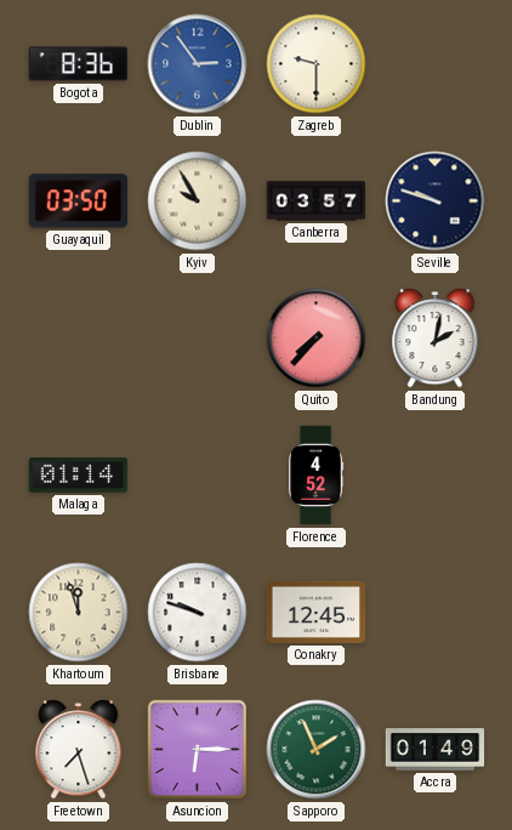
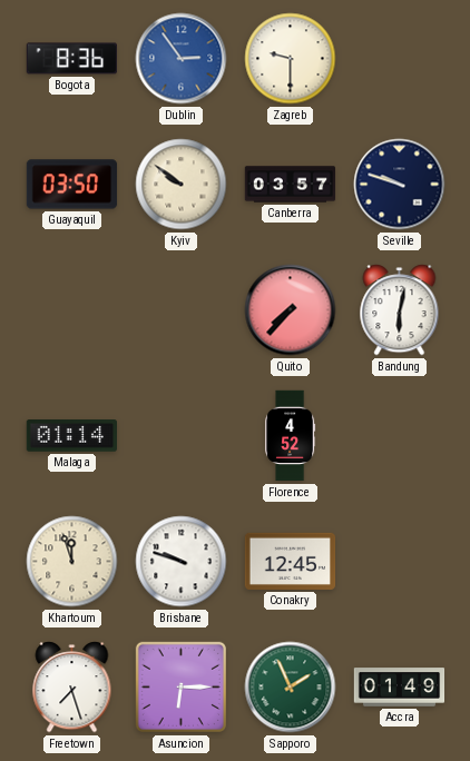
Kyiv: 9:55 -> 9:51
Bandung: 2:02 -> 6:02
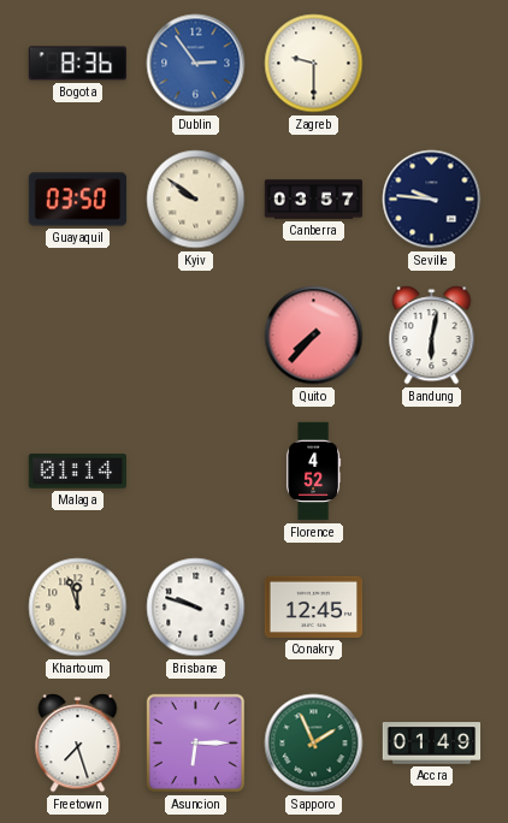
Seville: 9:48 -> 9:46
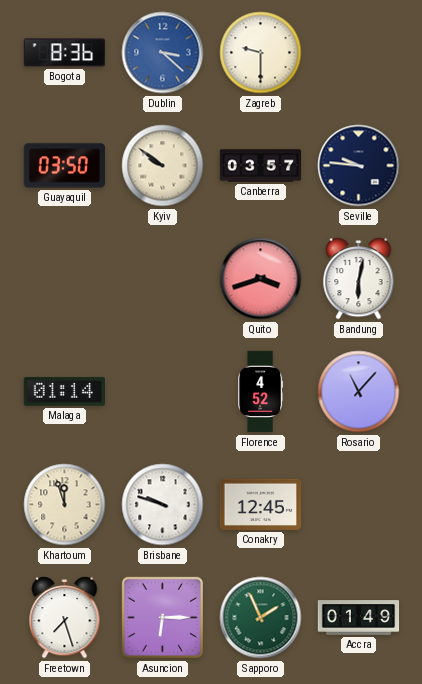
Dublin: 2:54 -> 3:22
Quito: 7:37 -> 3:42
Rosario: none -> 11:07
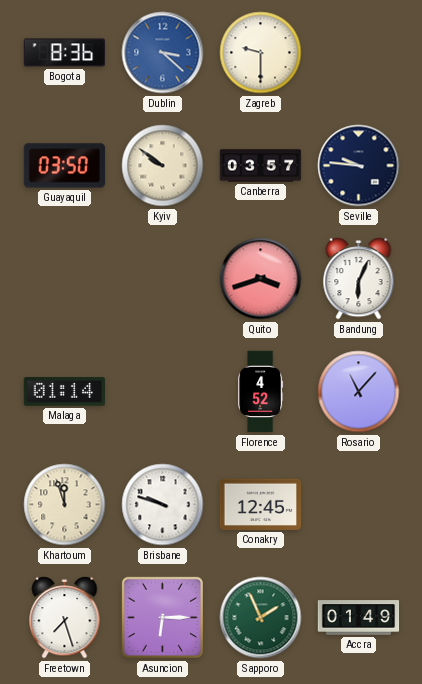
Bandung: 6:02 -> 6:04
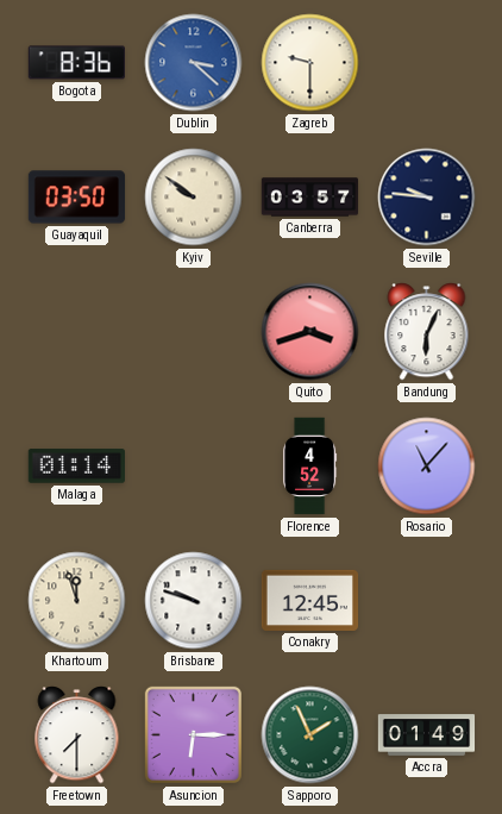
Freetown: 7:27 -> 7:30
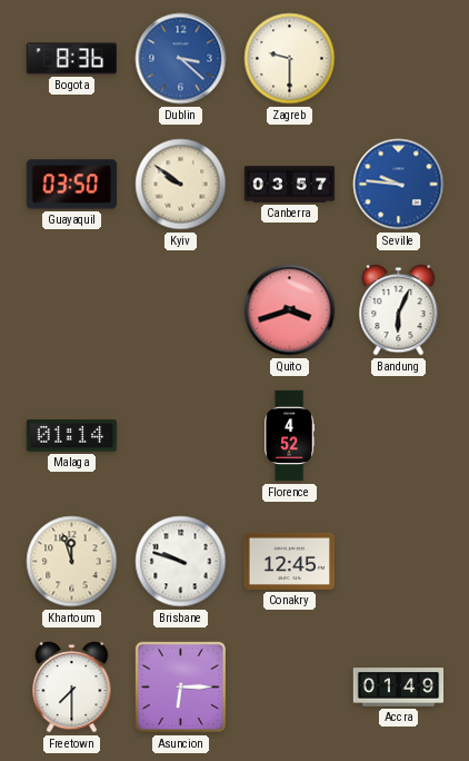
Seville dial: navy -> blue
Rosario: 11:07 -> none
Sapporo: 1:56 -> none
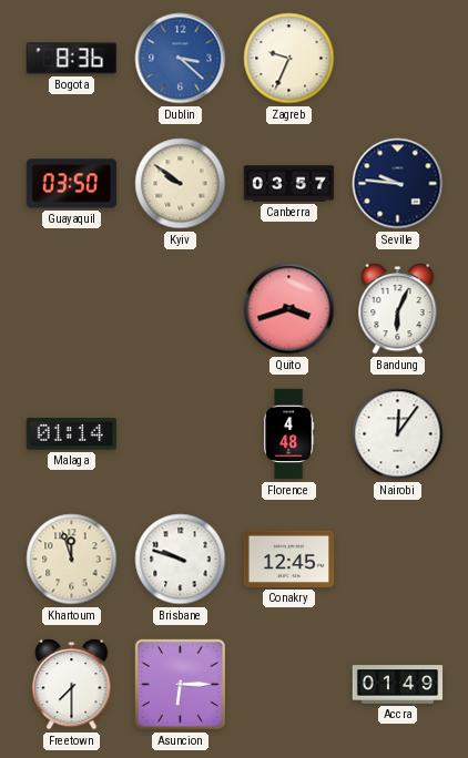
Zagreb: 9:30 -> 9:34
Seville dial: blue -> navy
Florence: 4:52 -> 4:48
Nairobi: none -> 12:06
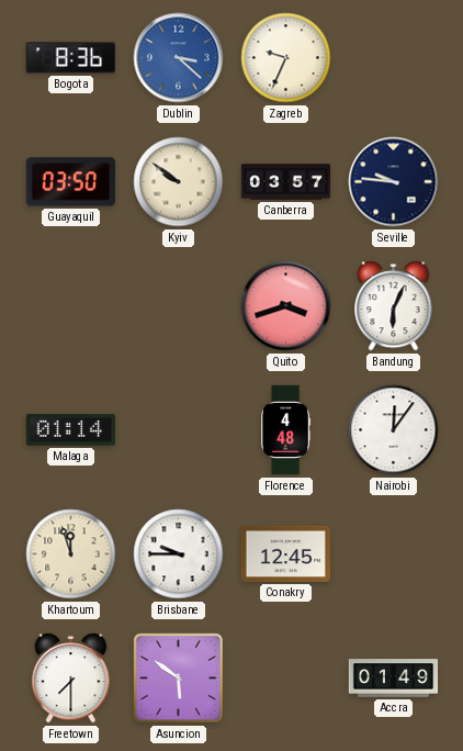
Brisbane: 9:48 -> 9:45
Asuncion: 6:15 -> 5:51
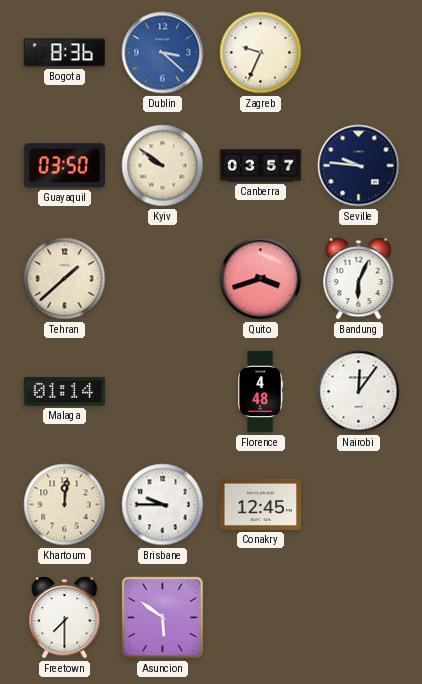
Tehran: none -> 1:38
Khartoum: 11:57 -> 12:01
Accra: 01:49 -> none
